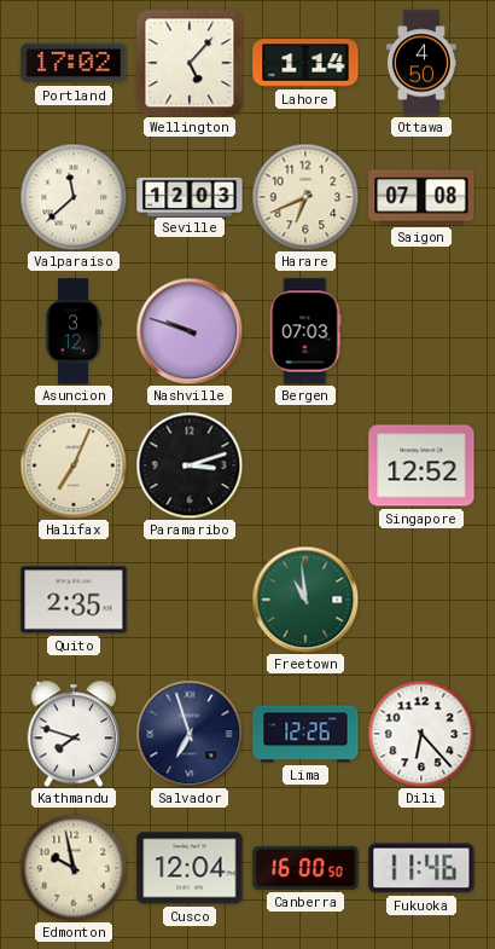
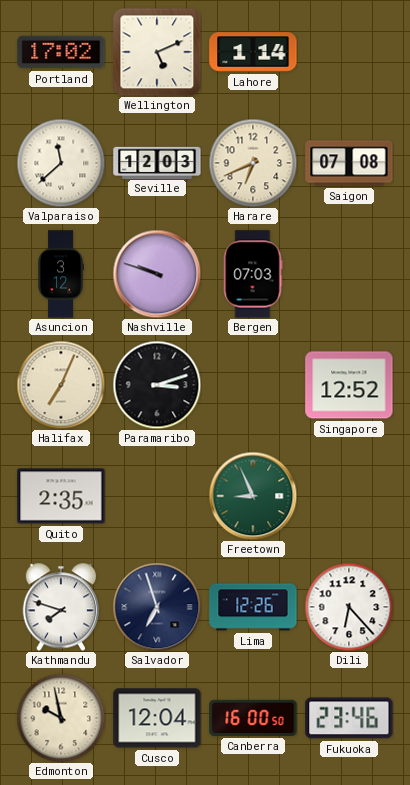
Wellington: 5:07 -> 5:11
Ottawa: 4:50 -> none
Freetown: 10:59 -> 8:56
Fukuoka: 11:46 -> 23:46
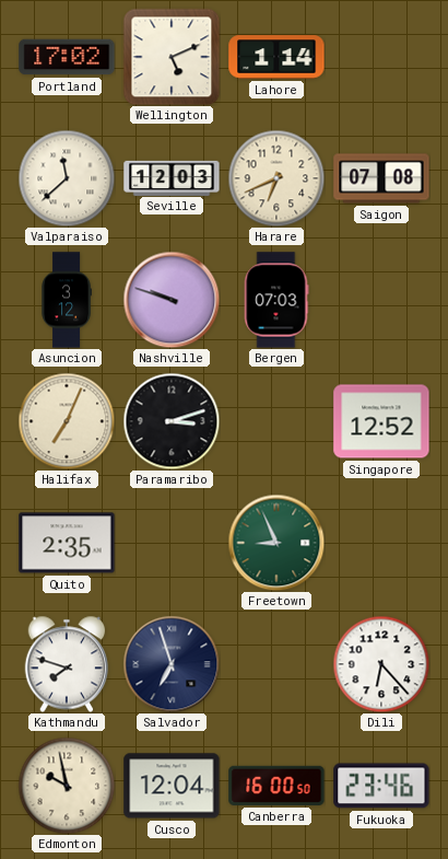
Lima: 12:26 -> none
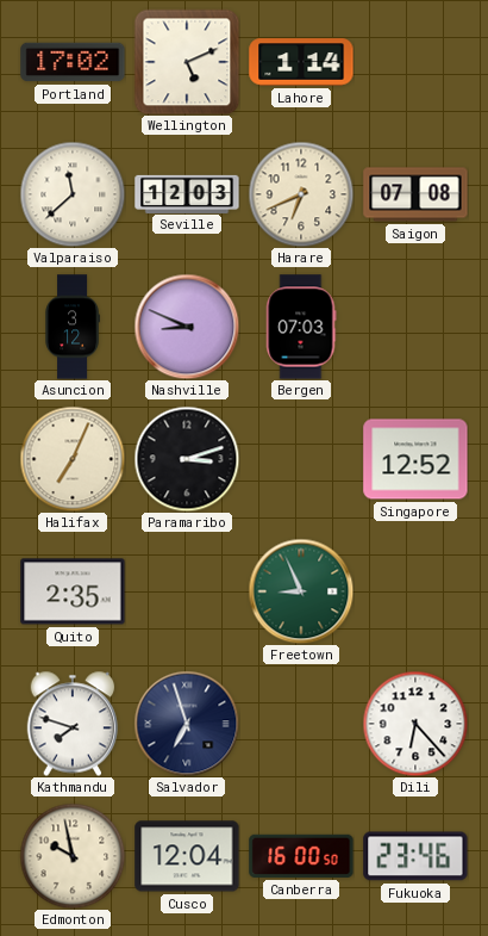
Nashville: 9:48 -> 8:49
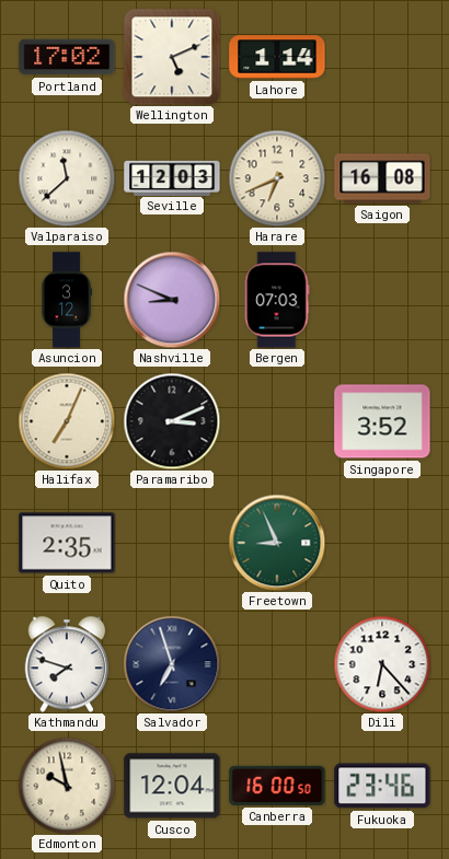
Saigon: 07:08 -> 16:08
Paramaribo: 3:12 -> 3:11
Singapore: 12:52 -> 3:52
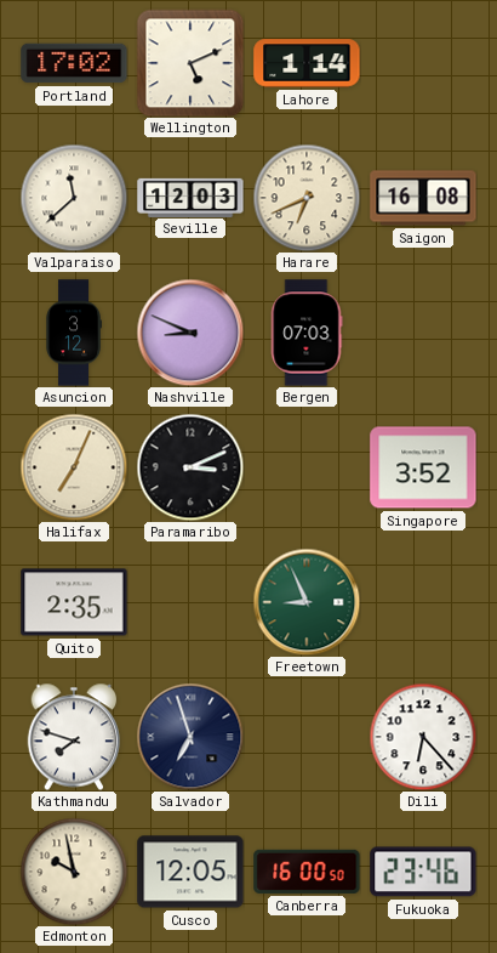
Cusco: 12:04 -> 12:05
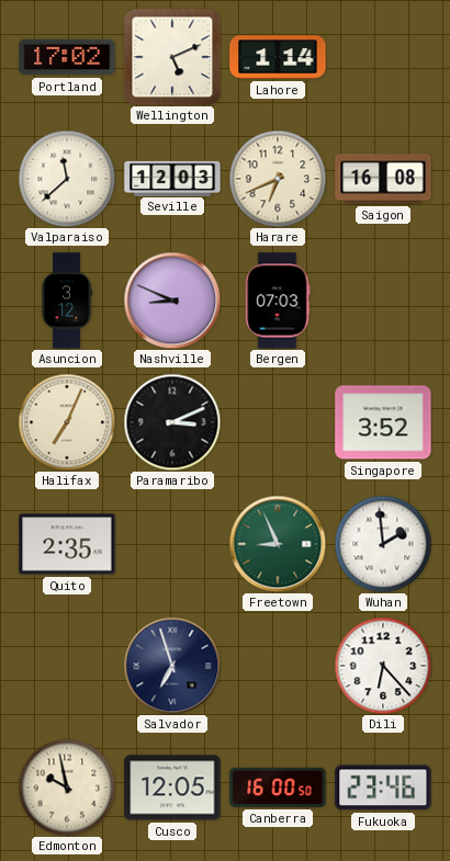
Wuhan: none -> 1:59
Kathmandu: 7:48 -> none
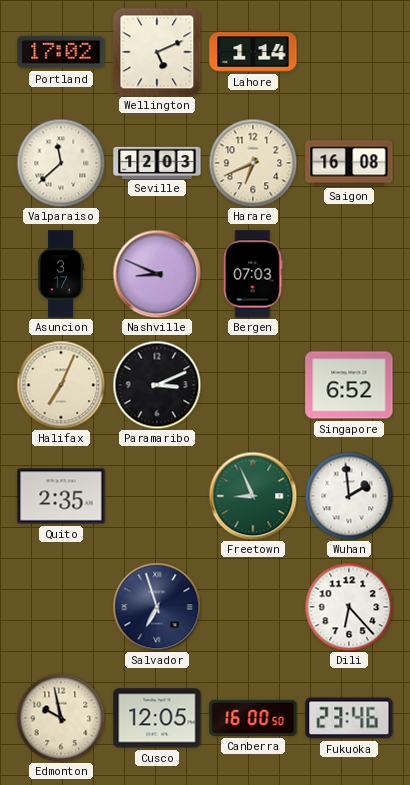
Asuncion: 3:12 -> 3:17
Singapore: 3:52 -> 6:52
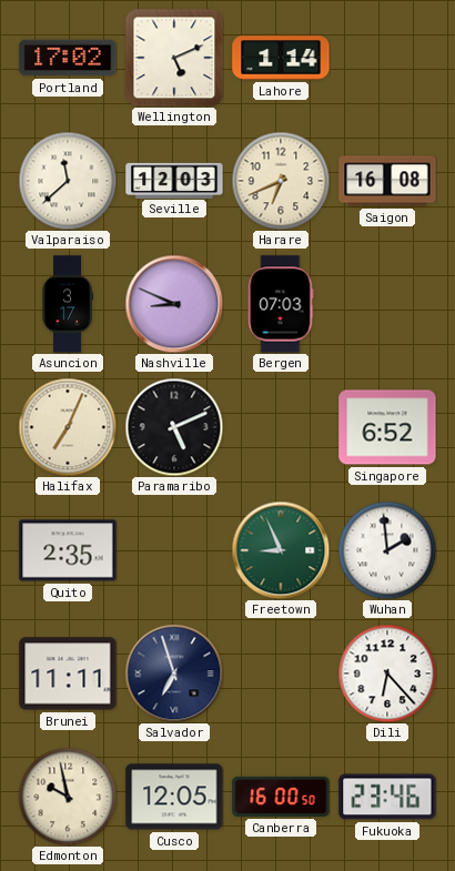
Paramaribo: 3:11 -> 5:11
Brunei: none -> 11:11
